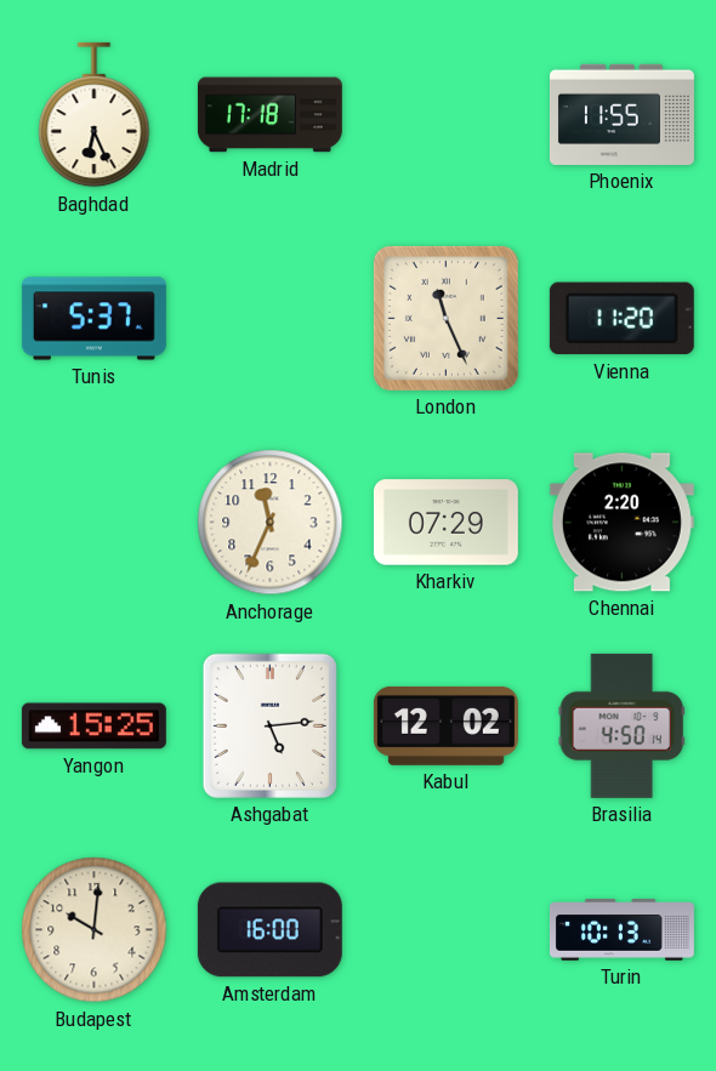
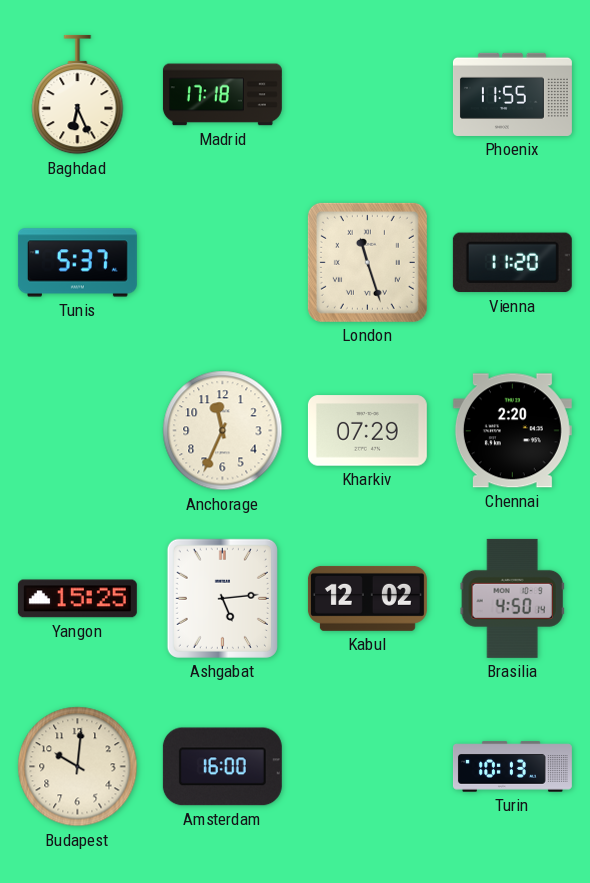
London: 11:26 -> 11:27
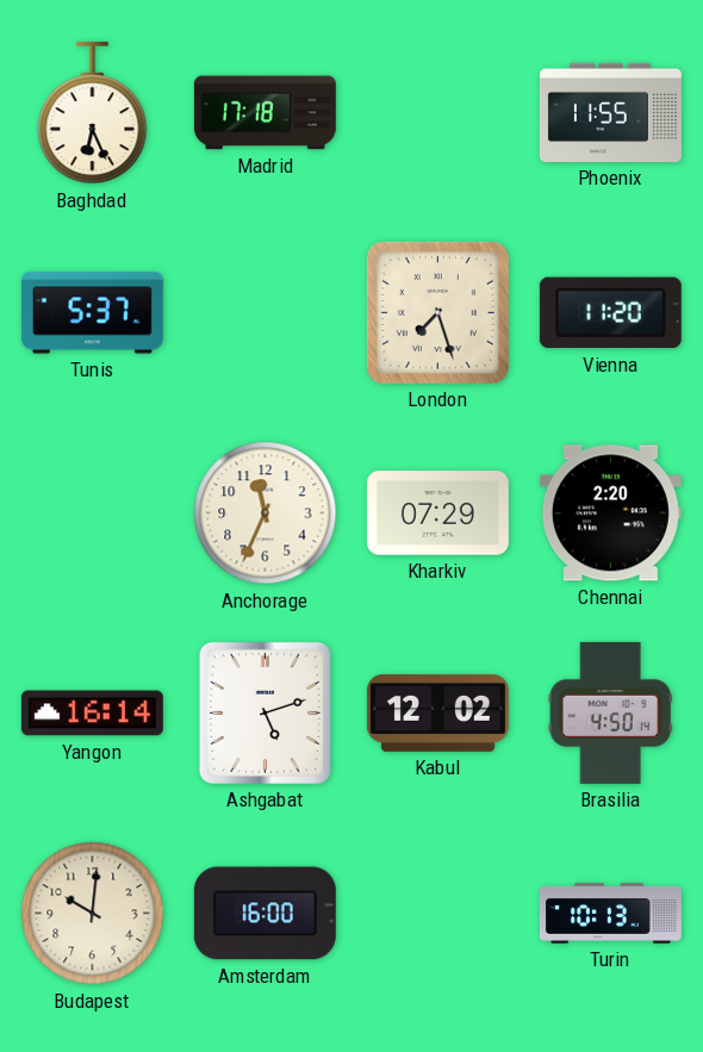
London: 11:27 -> 7:27
Yangon: 15:25 -> 16:14
Ashgabat: 5:14 -> 5:12
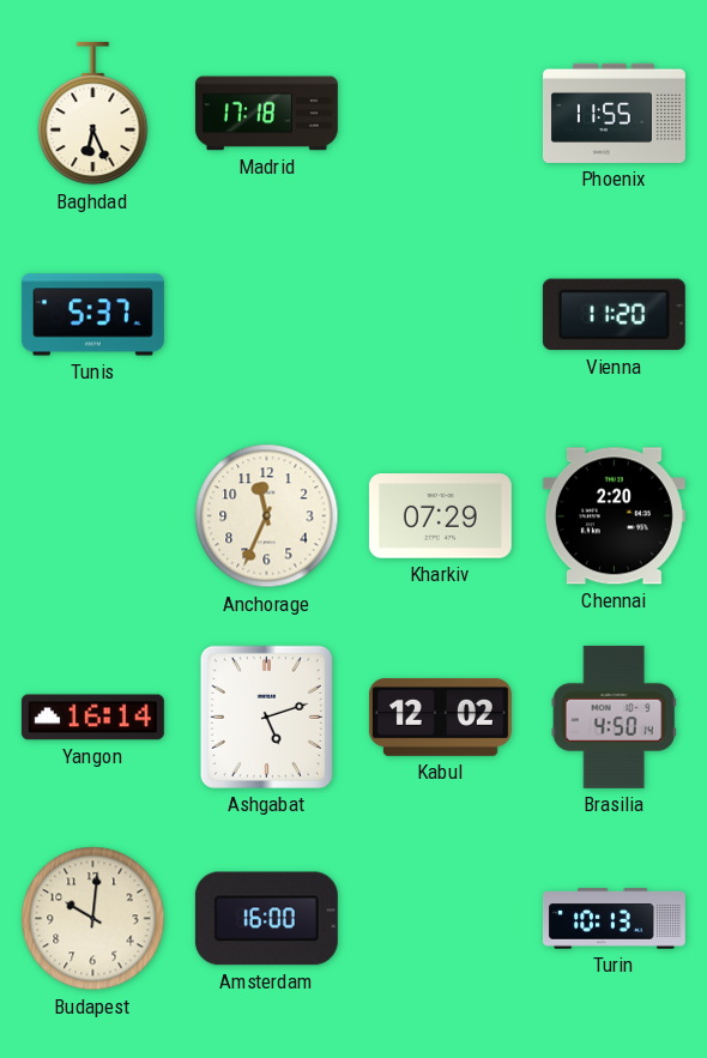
London: 7:27 -> none
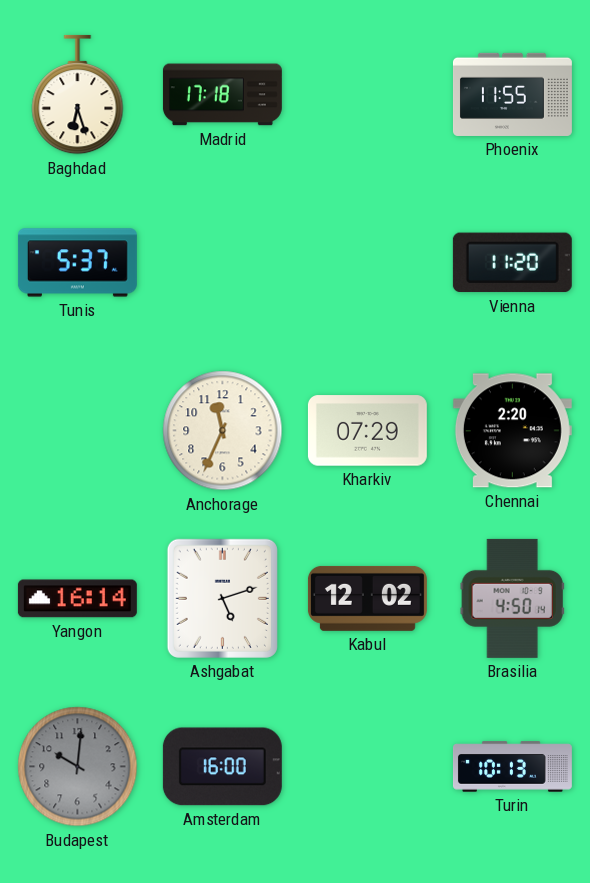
Baghdad: 6:26 -> 6:27
Budapest dial: cream -> grey
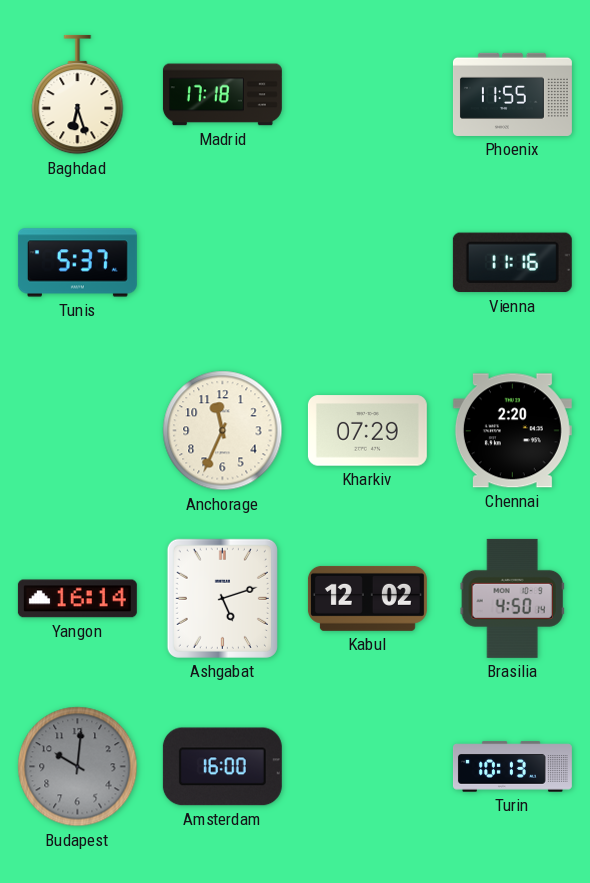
Vienna: 11:20 -> 11:16
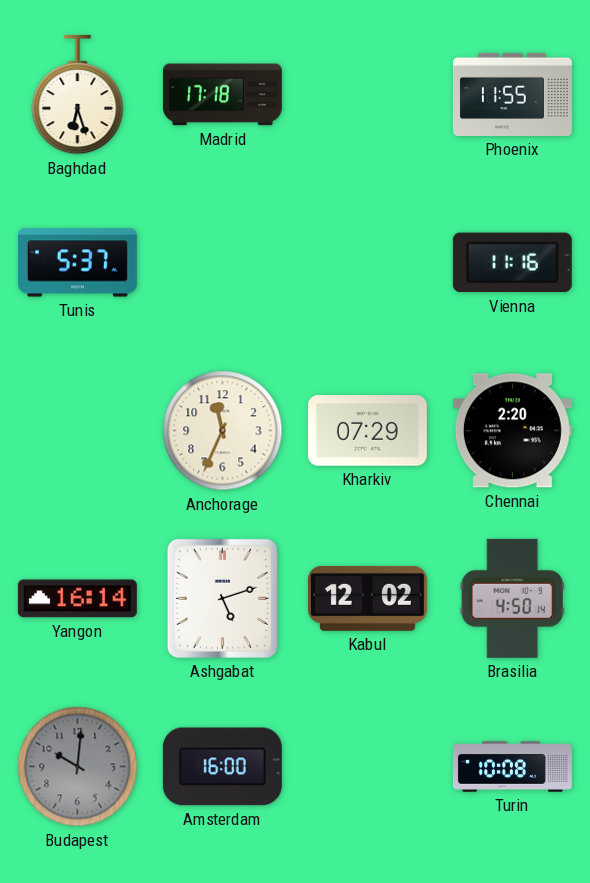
Turin: 10:13 -> 10:08
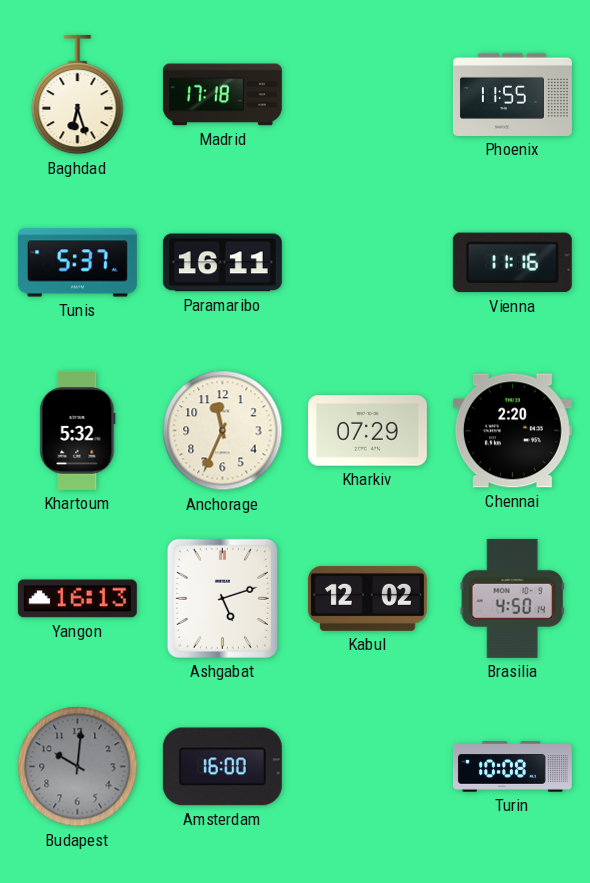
Paramaribo: none -> 16:11
Khartoum: none -> 5:32
Yangon: 16:14 -> 16:13
